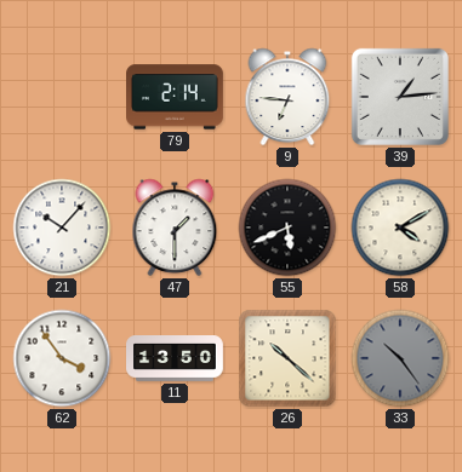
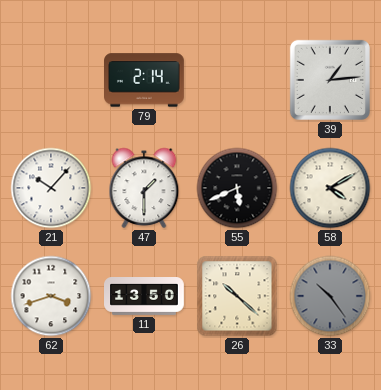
9: 6:46 -> none
62: 3:54 -> 3:42
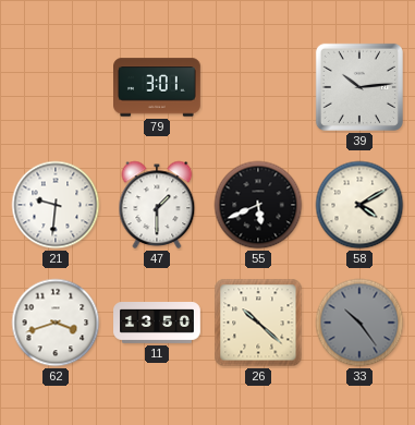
79: 2:14 -> 3:01
39: 1:14 -> 10:14
21: 10:07 -> 9:31
